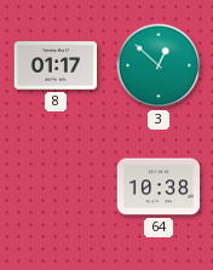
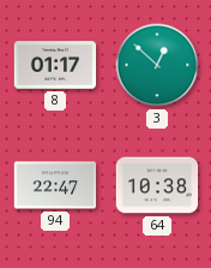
94: none -> 22:47
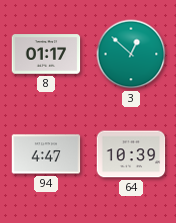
94: 22:47 -> 4:47
64: 10:38 -> 10:39
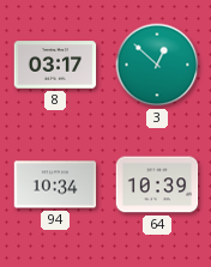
8: 01:17 -> 03:17
94: 4:47 -> 10:34
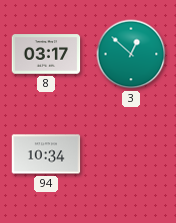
64: 10:39 -> none
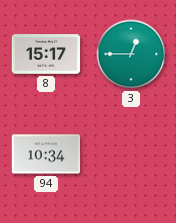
8: 03:17 -> 15:17
3: 12:52 -> 12:45
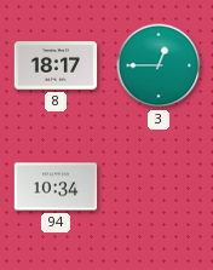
8: 15:17 -> 18:17
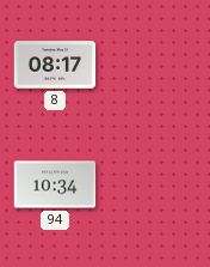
8: 18:17 -> 08:17
3: 12:45 -> none
